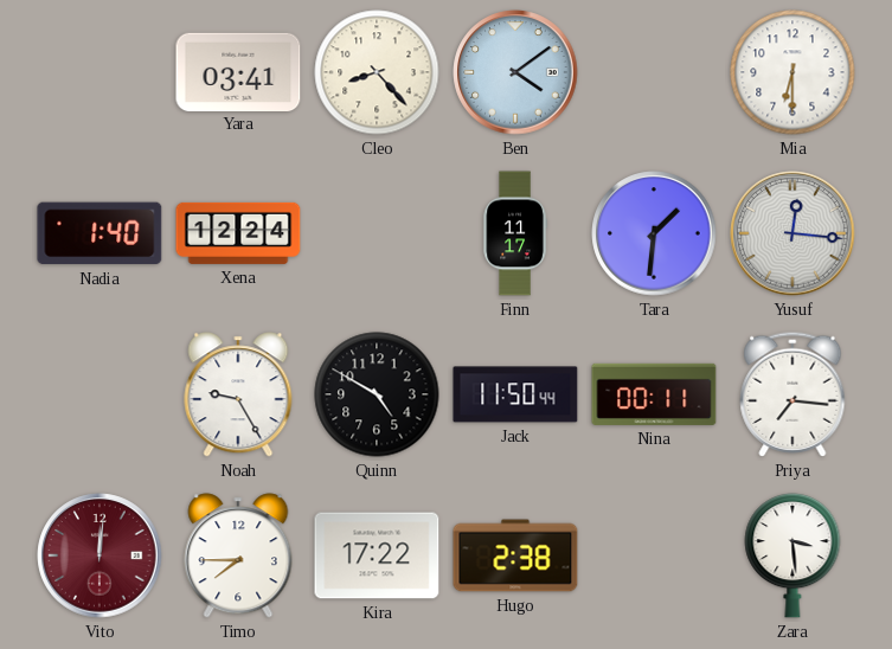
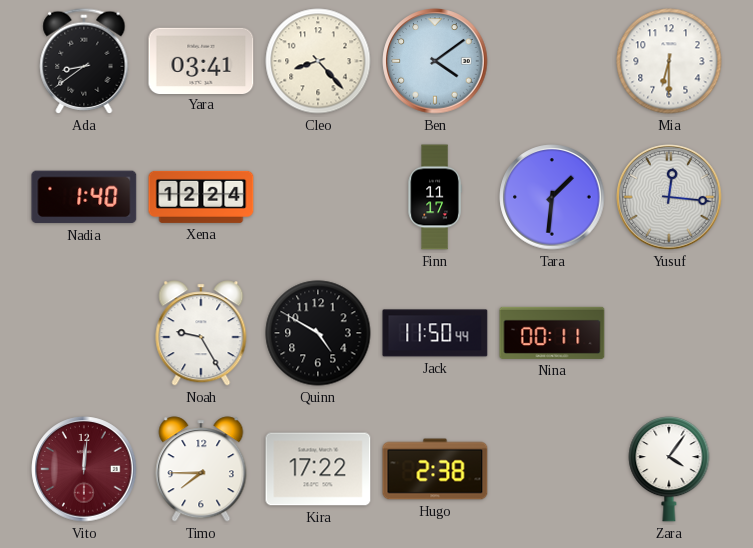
Ada: none -> 8:39
Priya: 7:16 -> none
Zara: 3:29 -> 4:06
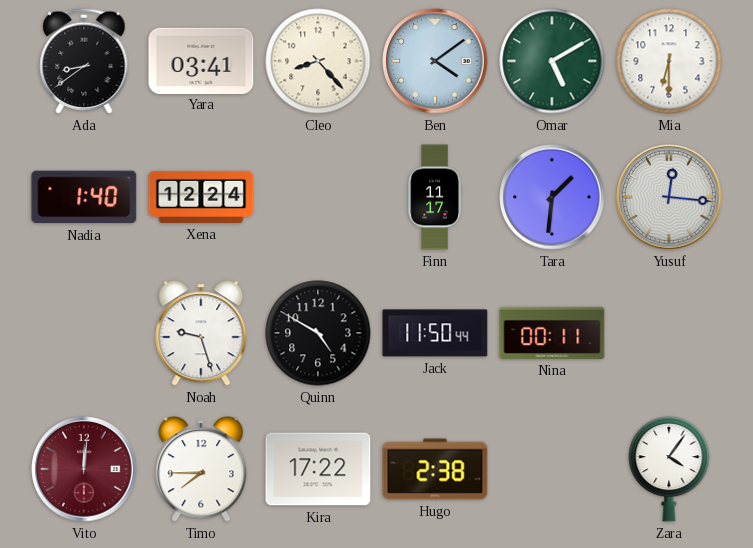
Omar: none -> 5:10
Noah: 9:25 -> 9:27
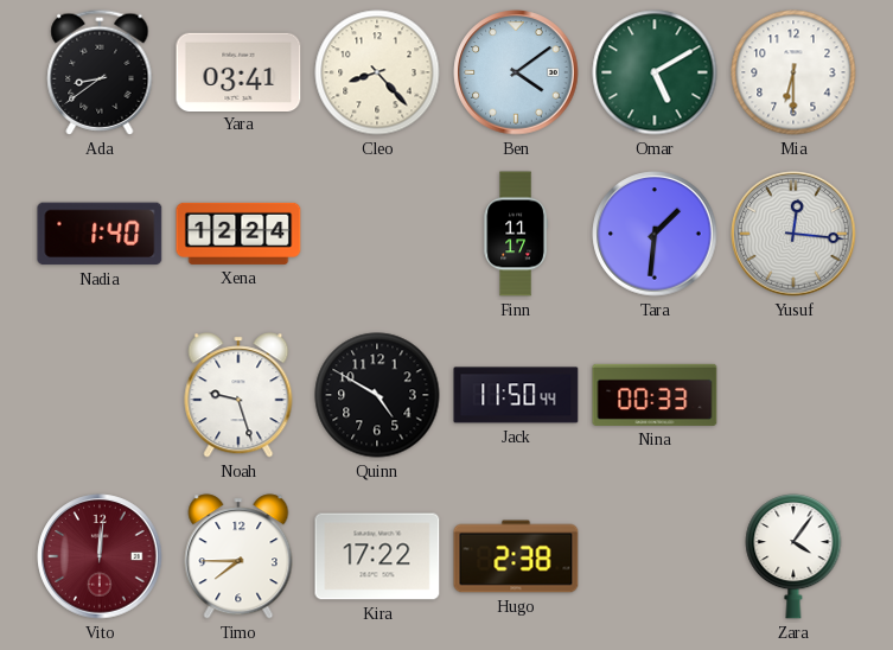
Nina: 00:11 -> 00:33
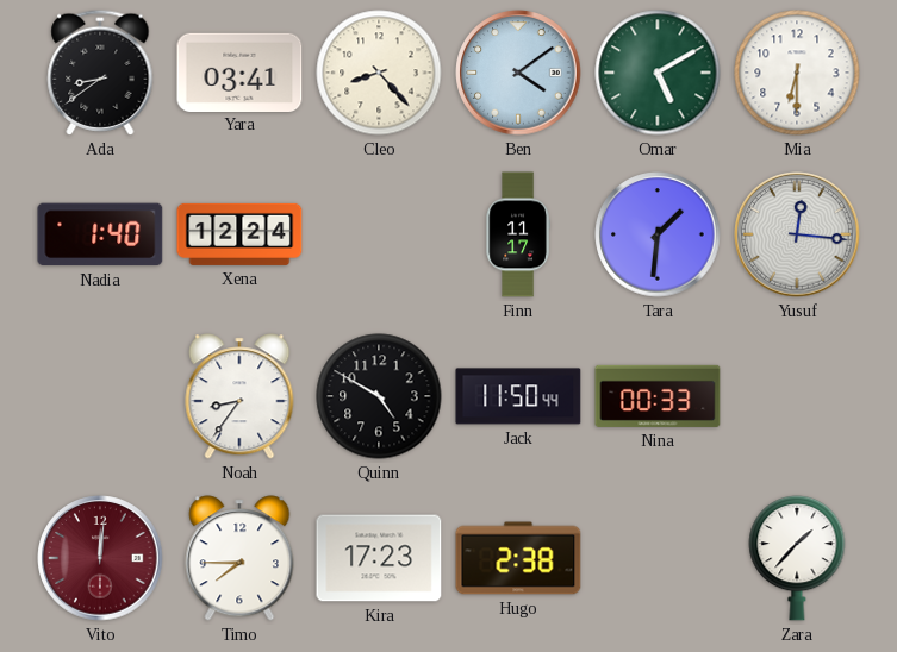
Noah: 9:27 -> 8:36
Kira: 17:22 -> 17:23
Zara: 4:06 -> 1:37
